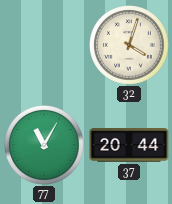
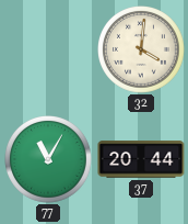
32: 4:03 -> 4:01
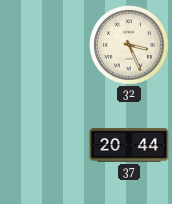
32: 4:01 -> 3:26
77: 11:05 -> none
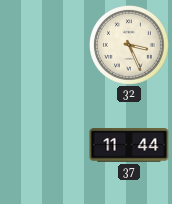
37: 20:44 -> 11:44
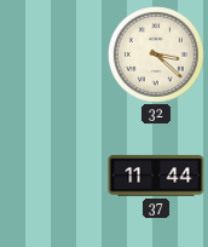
32: 3:26 -> 3:22
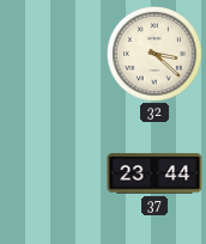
37: 11:44 -> 23:44
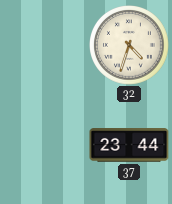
32: 3:22 -> 4:33
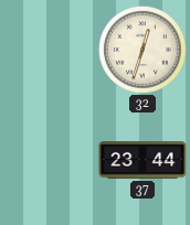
32: 4:33 -> 12:33
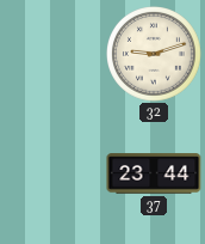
32: 12:33 -> 9:12
